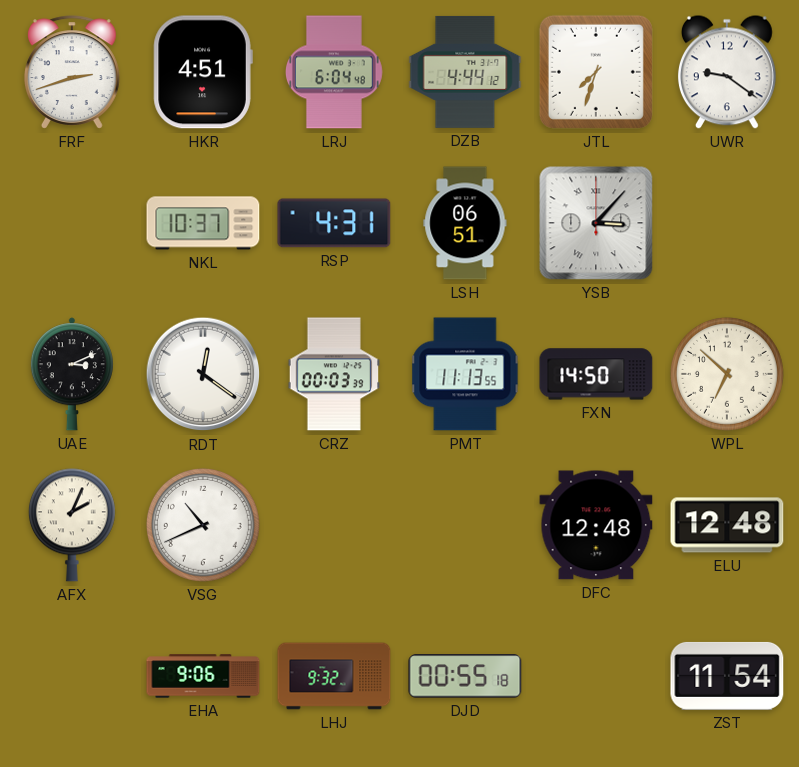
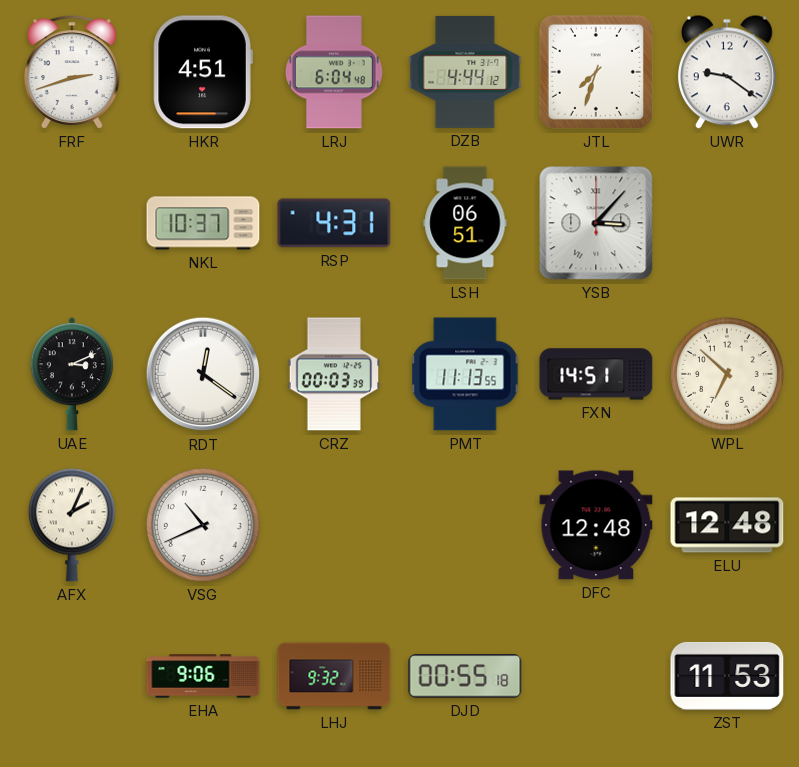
FXN: 14:50 -> 14:51
ZST: 11:54 -> 11:53
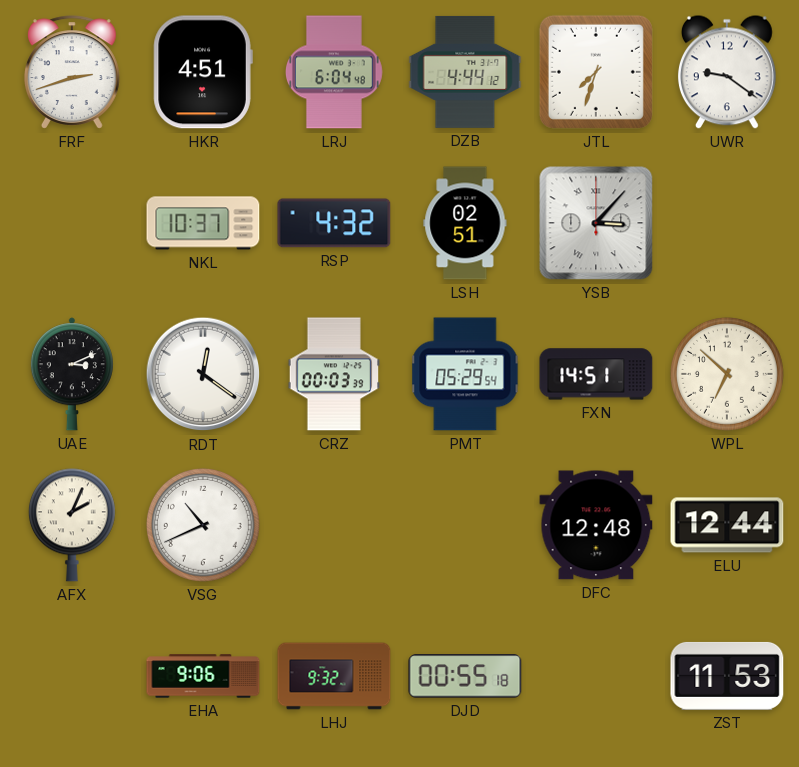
RSP: 4:31 -> 4:32
LSH: 06:51 -> 02:51
PMT: 11:13 -> 05:29
ELU: 12:48 -> 12:44
